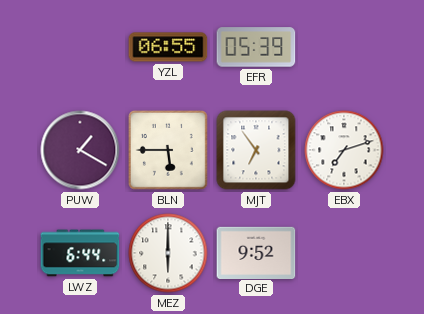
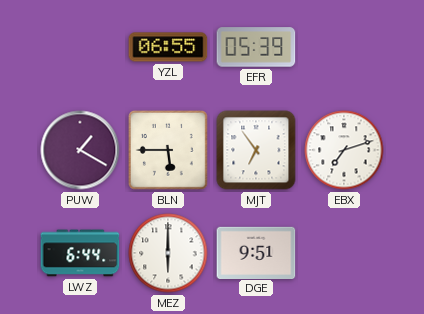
DGE: 9:52 -> 9:51
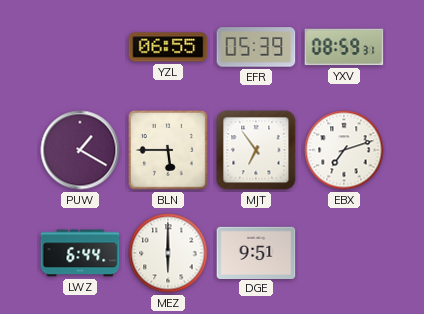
YXV: none -> 08:59
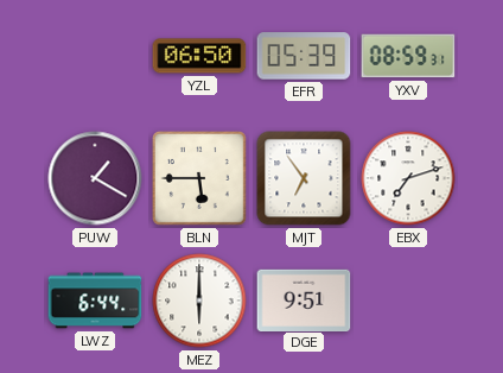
YZL: 06:55 -> 06:50
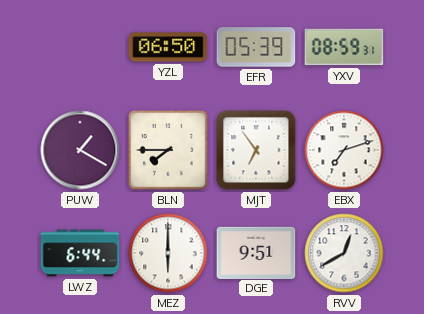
BLN: 5:45 -> 7:45
RVV: none -> 12:40
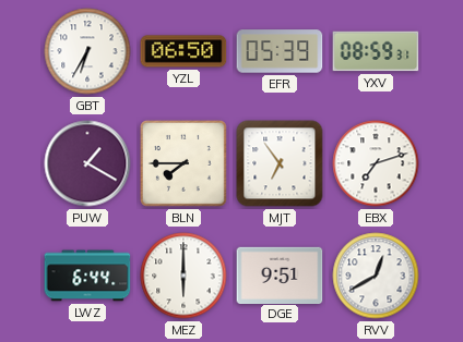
GBT: none -> 6:35
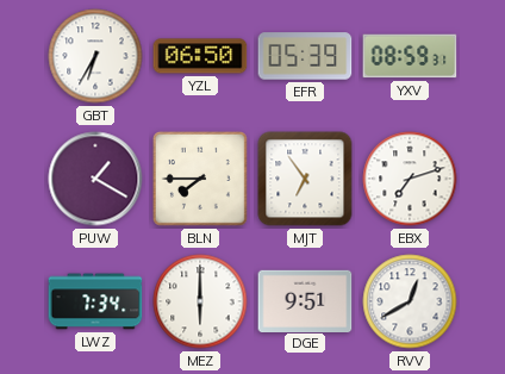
LWZ: 6:44 -> 7:34
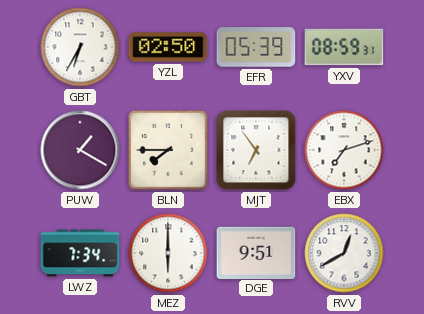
YZL: 06:50 -> 02:50
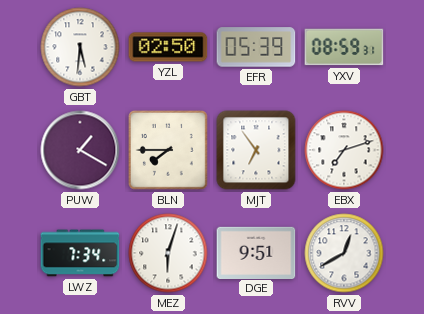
GBT: 6:35 -> 5:31
MEZ: 6:00 -> 6:03
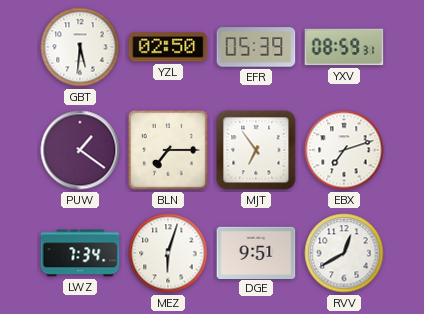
PUW: 1:20 -> 1:21
BLN: 7:45 -> 7:15
